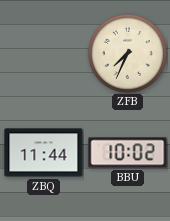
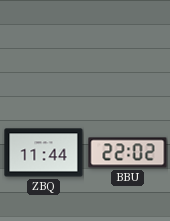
ZFB: 7:34 -> none
BBU: 10:02 -> 22:02
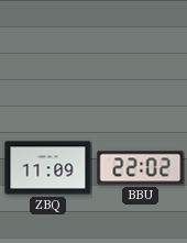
ZBQ: 11:44 -> 11:09
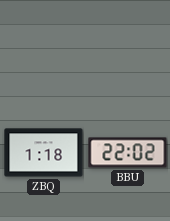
ZBQ: 11:09 -> 1:18
